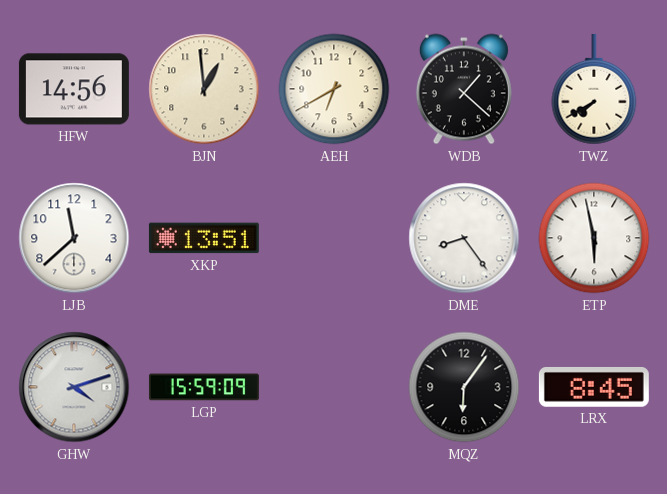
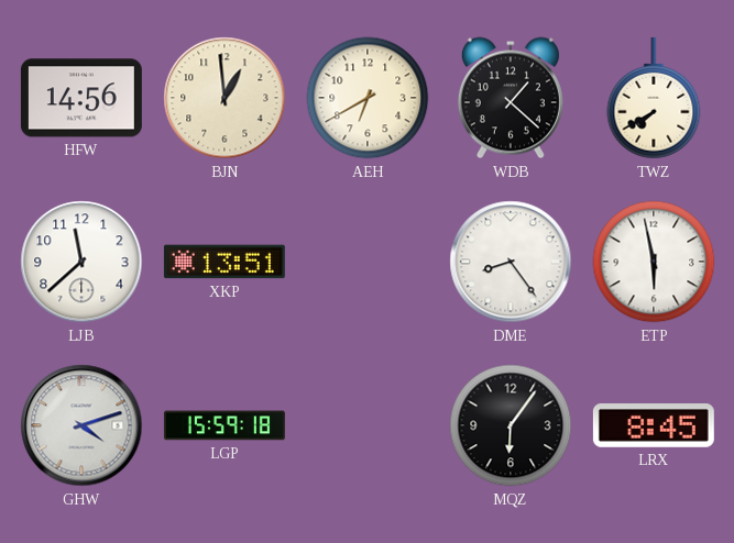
LGP: 15:59:09 -> 15:59:18
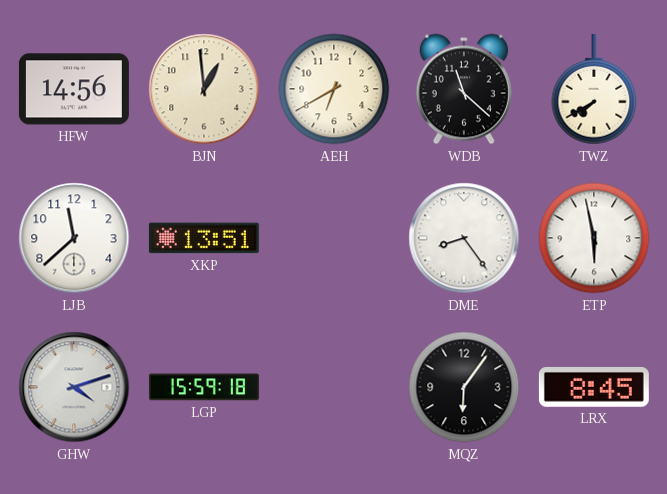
WDB: 1:22 -> 11:22
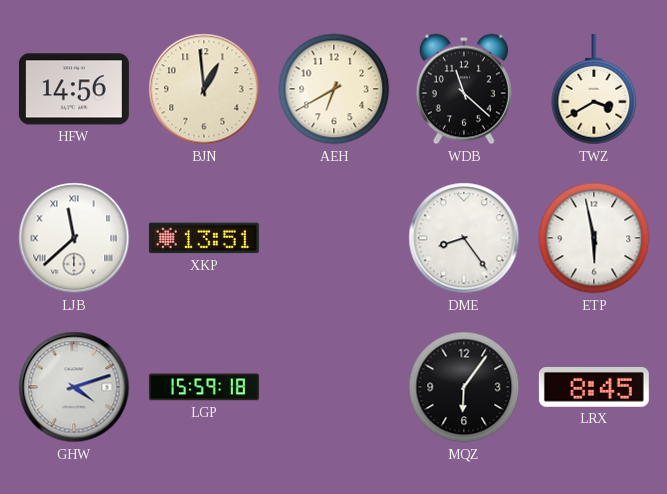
TWZ: 7:40 -> 3:40
LJB numerals: Arabic -> Roman
